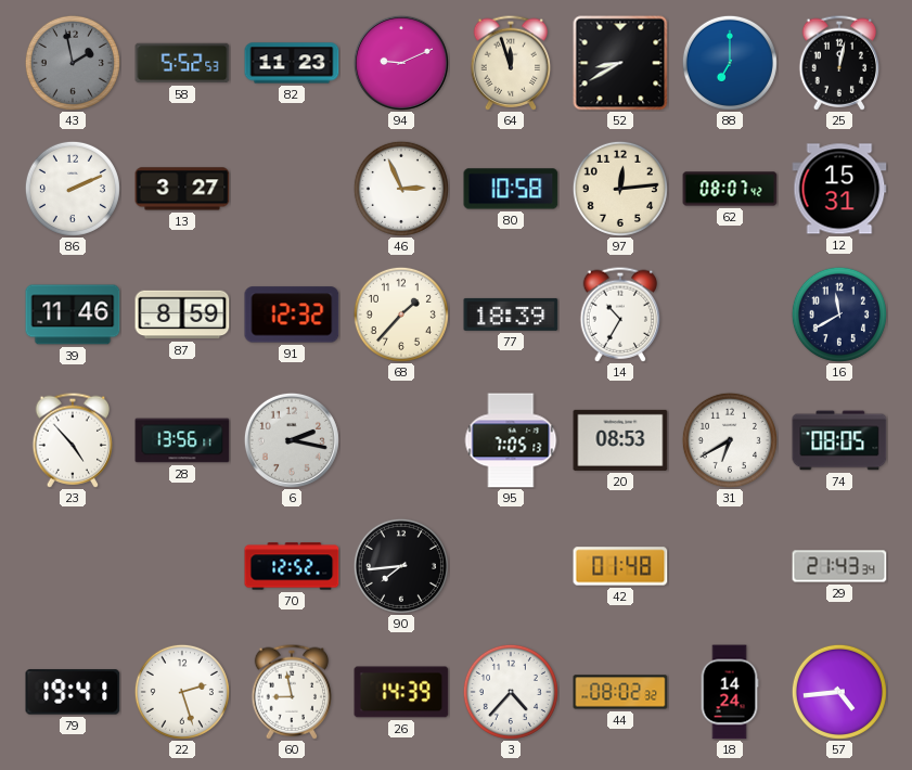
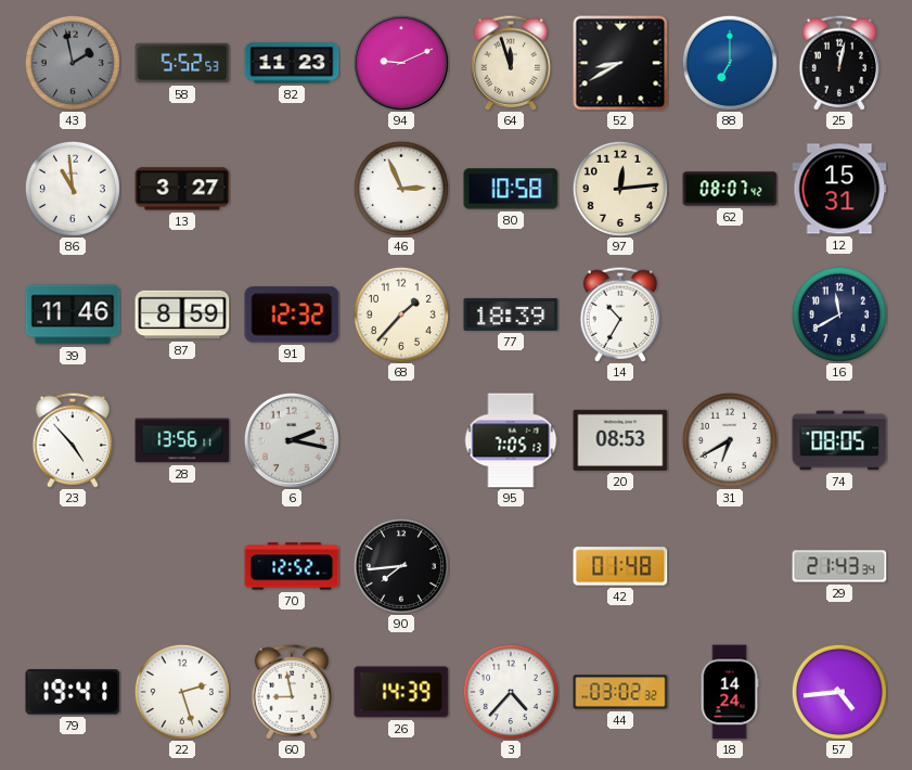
86: 2:11 -> 10:59
44: 08:02 -> 03:02
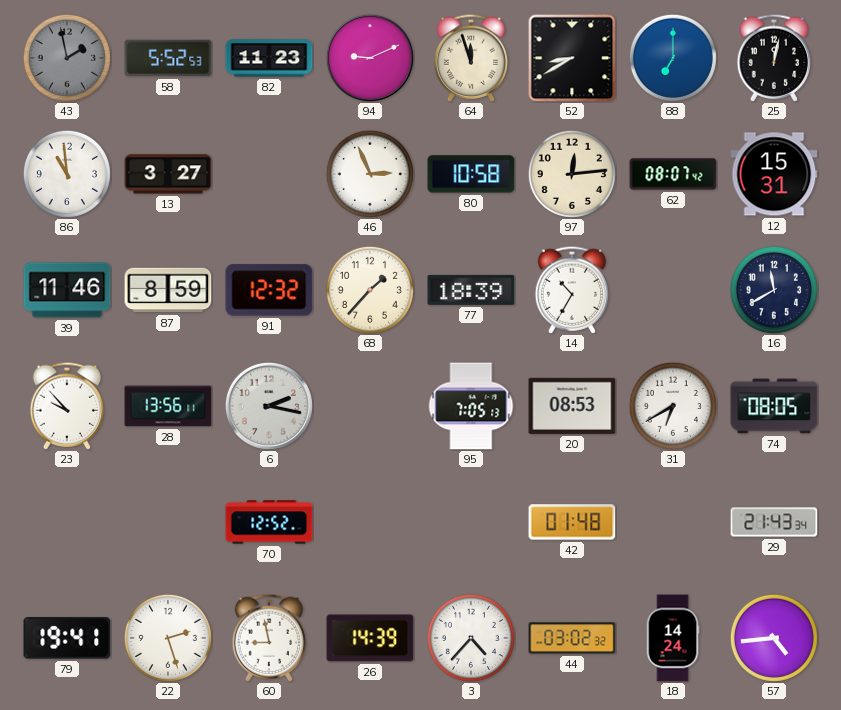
23: 4:53 -> 9:53
90: 7:44 -> none
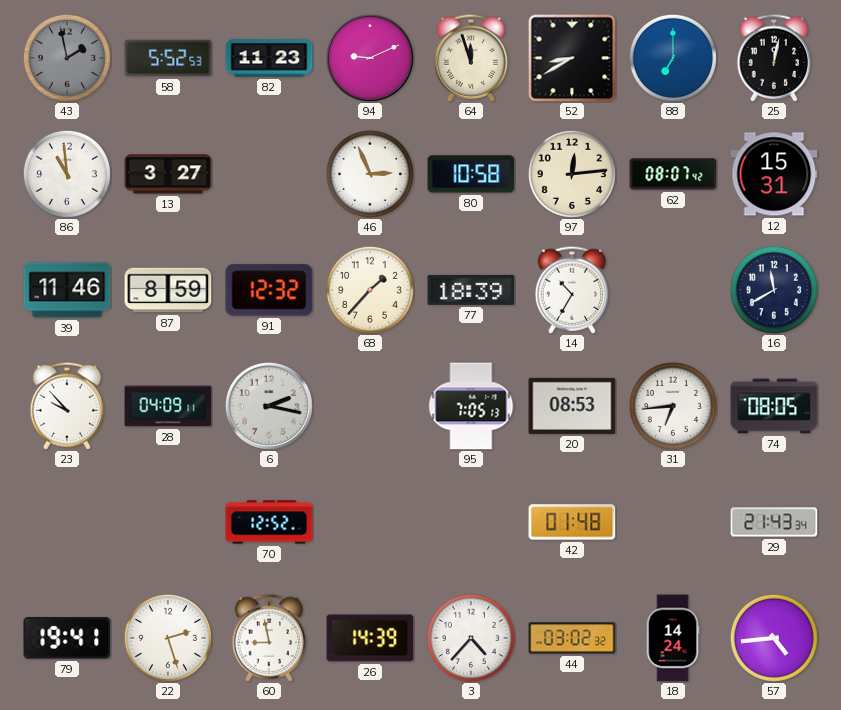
28: 13:56 -> 04:09
31: 6:40 -> 6:44
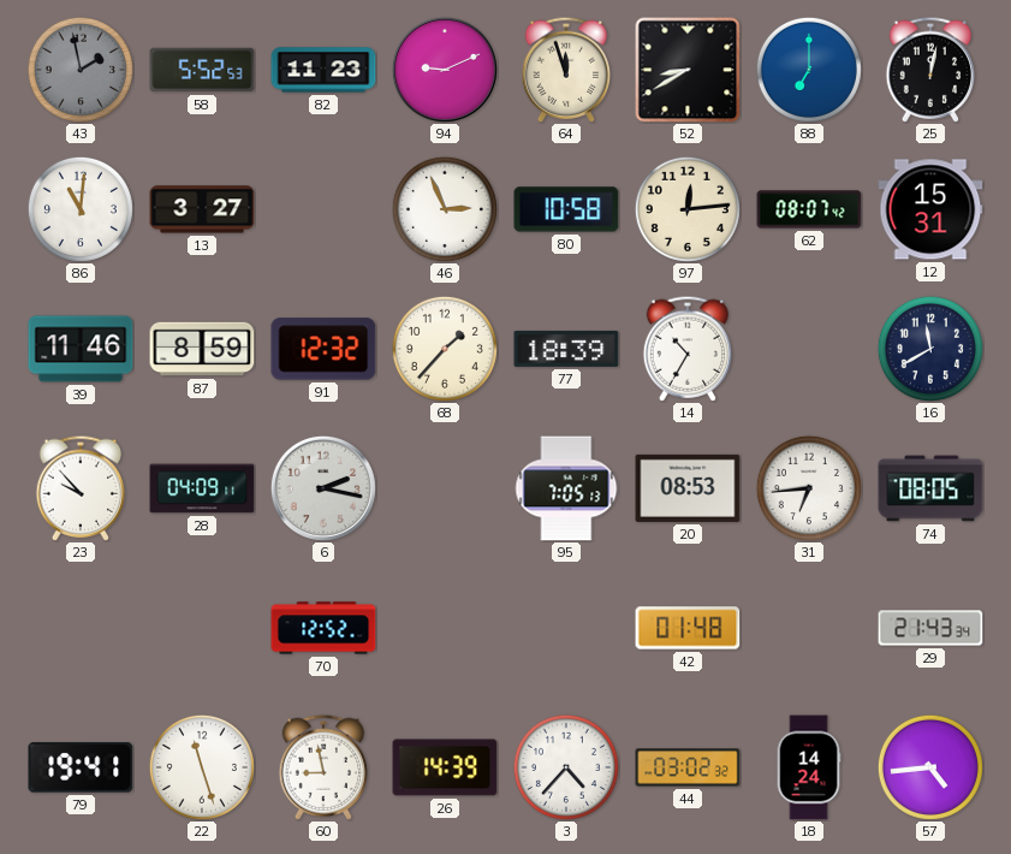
86: 10:59 -> 11:01
22: 2:27 -> 11:27
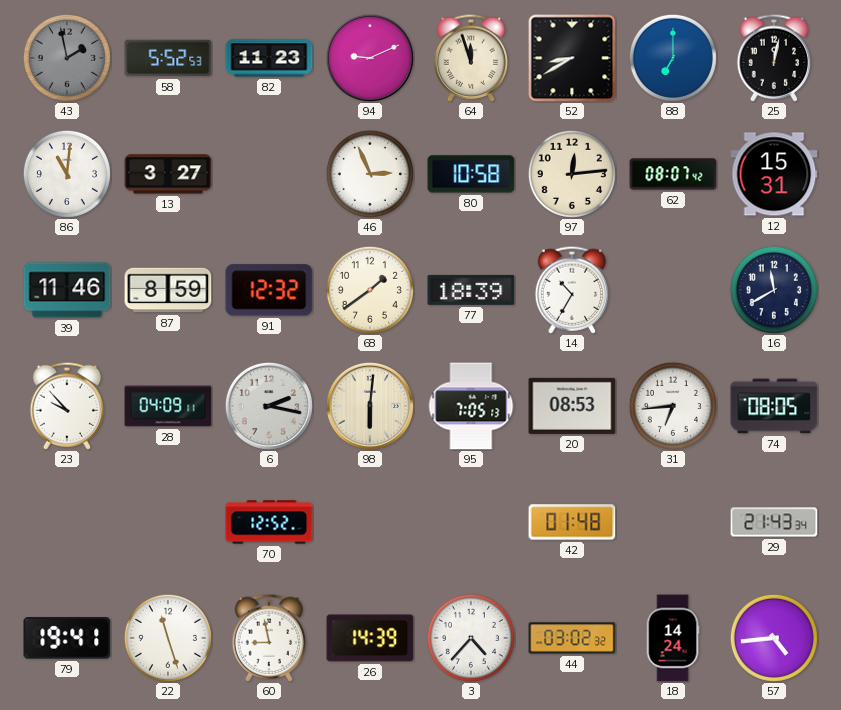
68: 1:37 -> 1:39
98: none -> 6:01
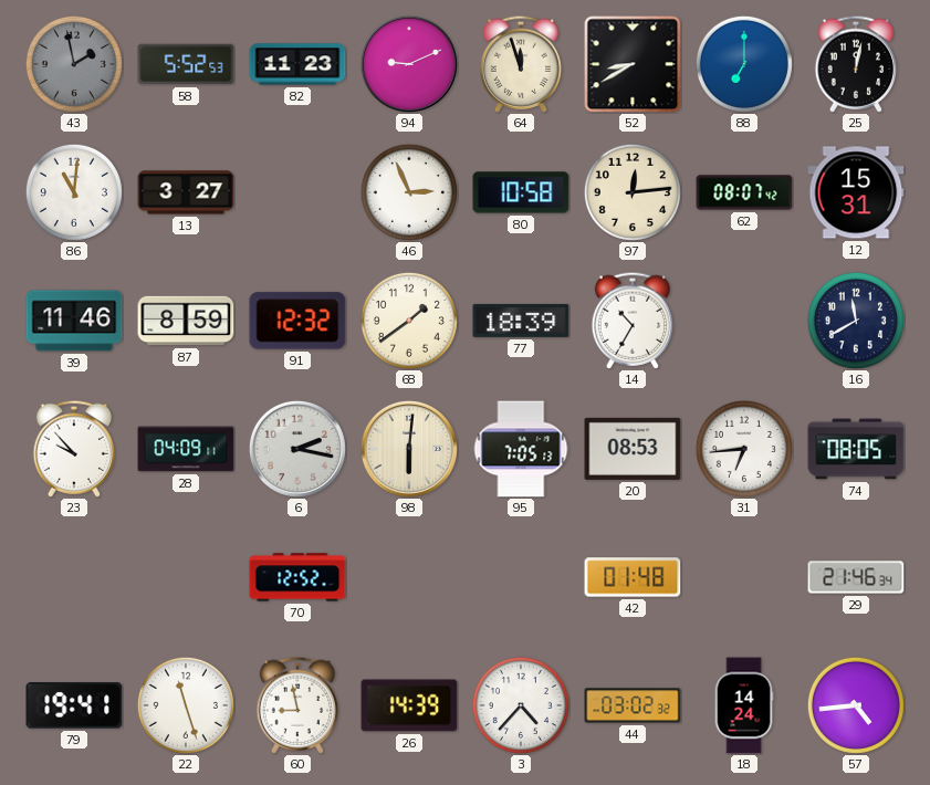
29: 21:43 -> 21:46
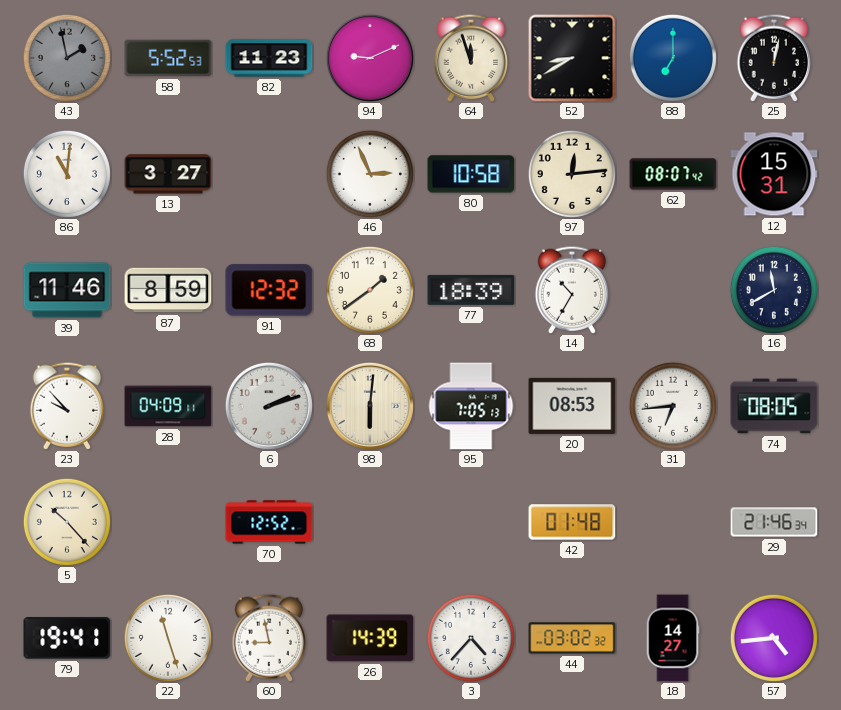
6: 2:17 -> 2:12
5: none -> 10:23
18: 14:24 -> 14:27
